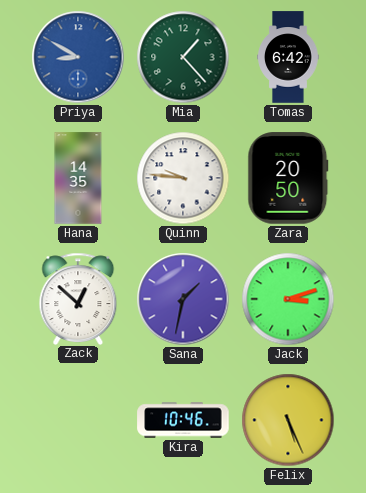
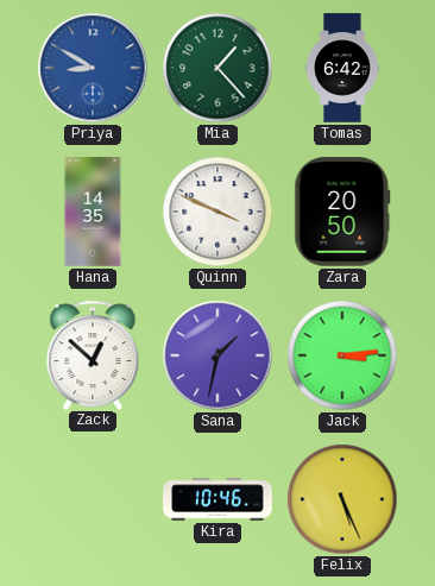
Quinn: 9:46 -> 3:49
Jack: 3:12 -> 3:14
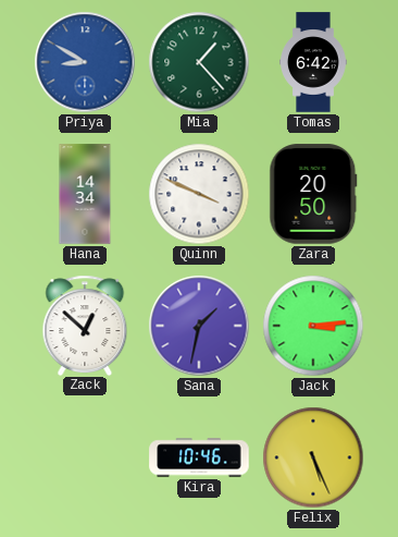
Hana: 14:35 -> 14:34
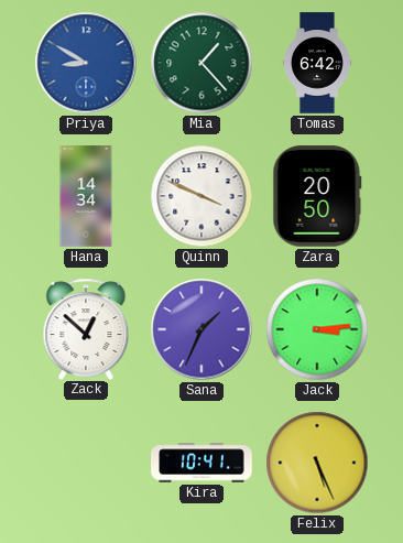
Sana: 1:32 -> 1:34
Kira: 10:46 -> 10:41
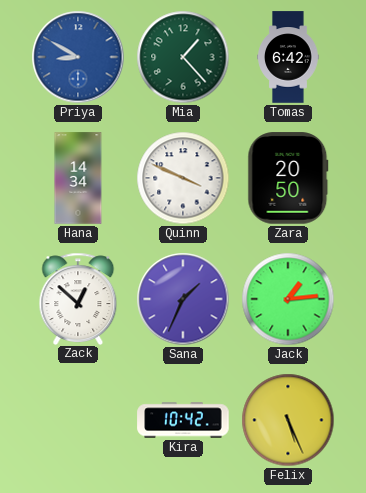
Jack: 3:14 -> 1:14
Kira: 10:41 -> 10:42
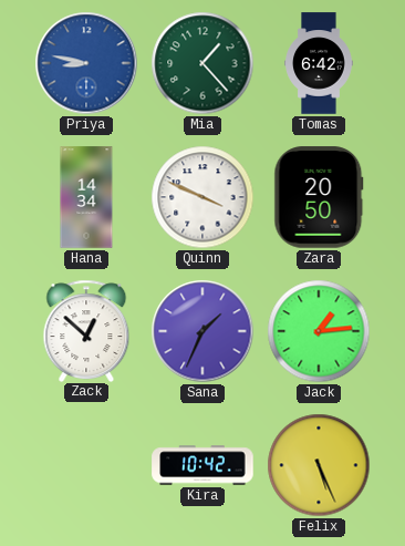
Priya: 8:50 -> 8:47
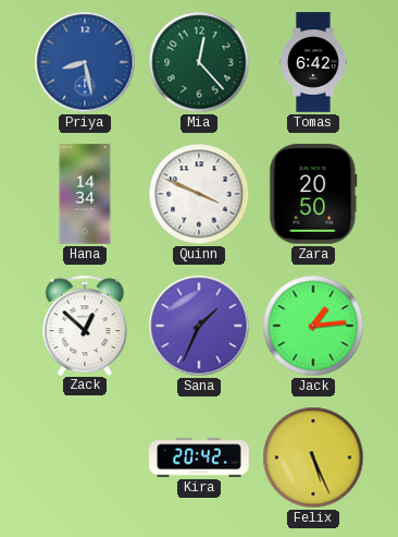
Priya: 8:47 -> 8:28
Mia: 1:23 -> 12:23
Kira: 10:42 -> 20:42
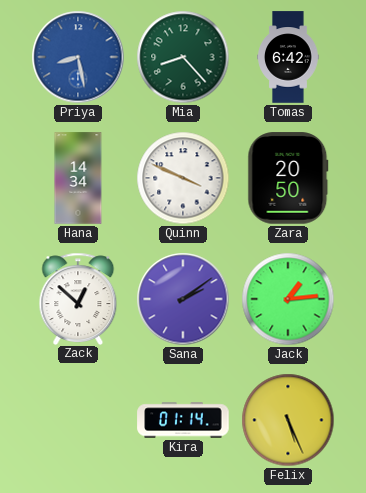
Mia: 12:23 -> 8:23
Sana: 1:34 -> 2:09
Kira: 20:42 -> 01:14
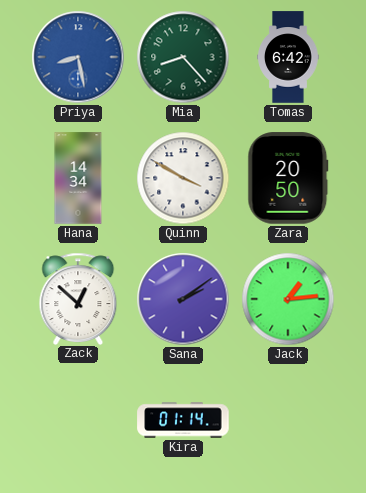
Quinn: 3:49 -> 3:50
Felix: 5:26 -> none
